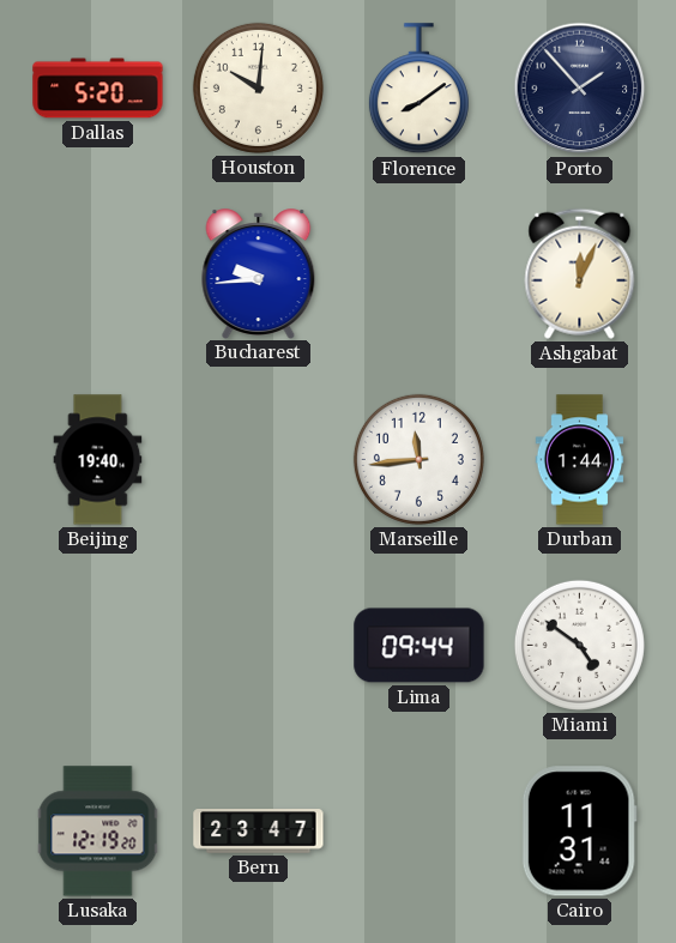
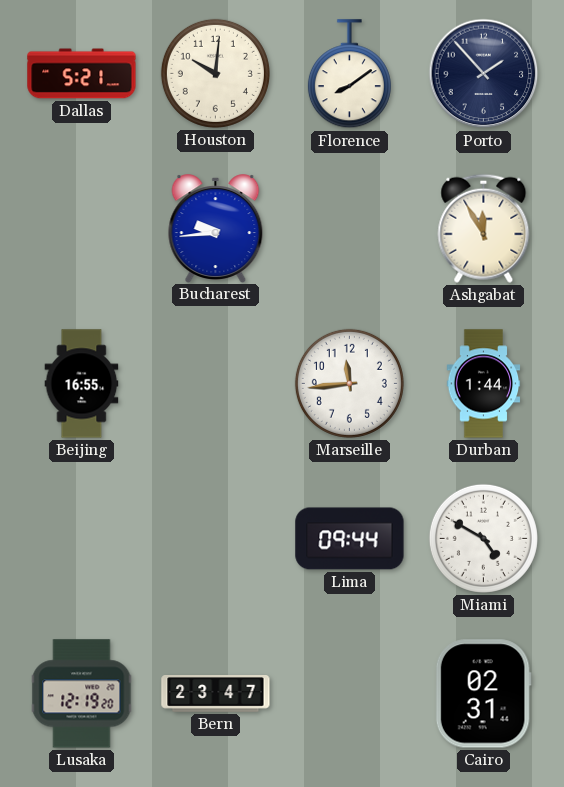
Dallas: 5:20 -> 5:21
Ashgabat: 12:04 -> 11:55
Beijing: 19:40 -> 16:55
Miami: 4:51 -> 4:50
Cairo: 11:31 -> 02:31
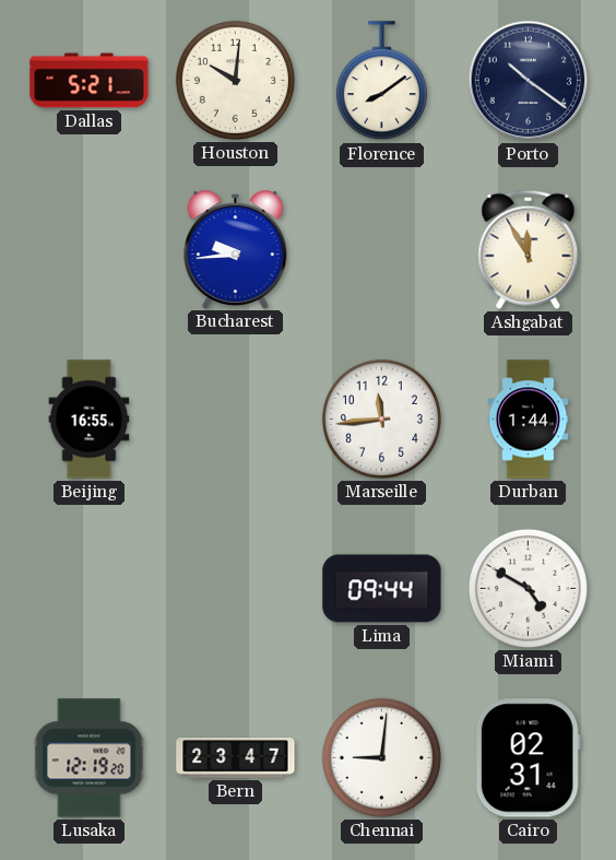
Porto: 1:53 -> 10:21
Chennai: none -> 9:01
